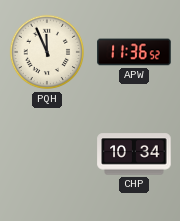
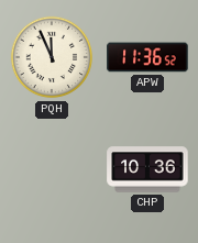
CHP: 10:34 -> 10:36
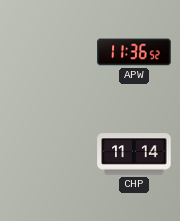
PQH: 11:56 -> none
CHP: 10:36 -> 11:14
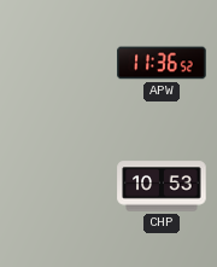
CHP: 11:14 -> 10:53
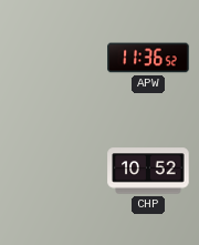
CHP: 10:53 -> 10:52
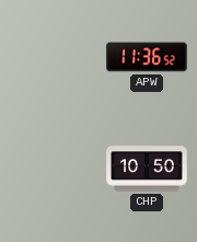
CHP: 10:52 -> 10:50
